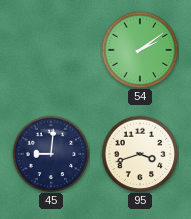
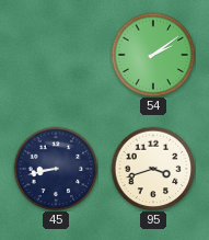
45: 9:01 -> 8:43
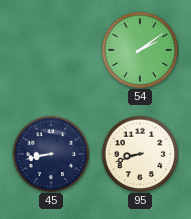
95: 3:42 -> 8:42
